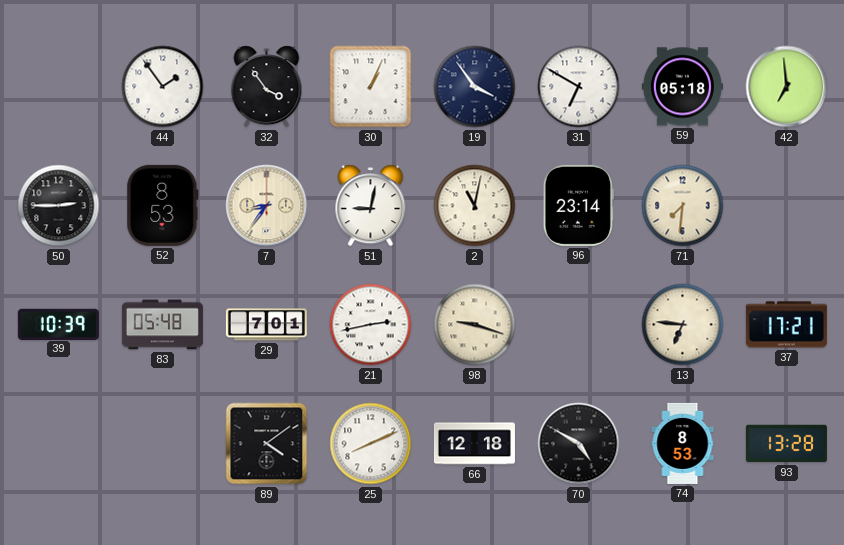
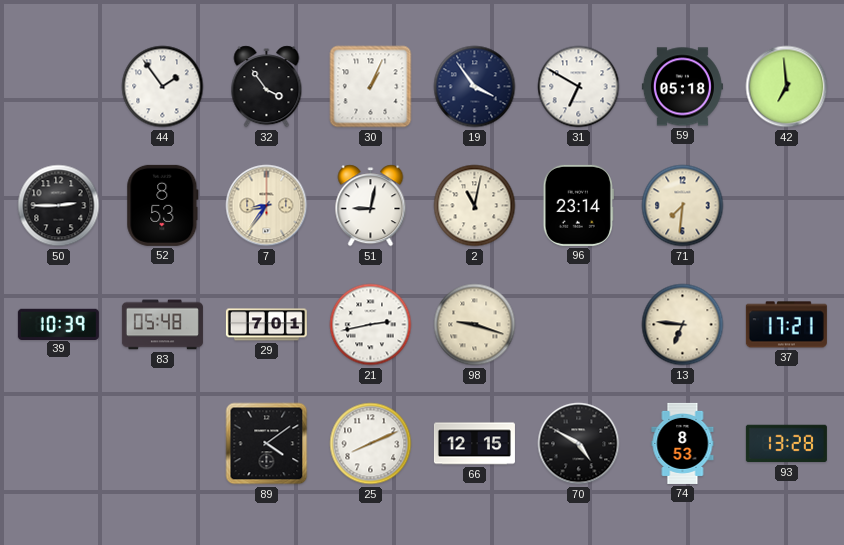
66: 12:18 -> 12:15
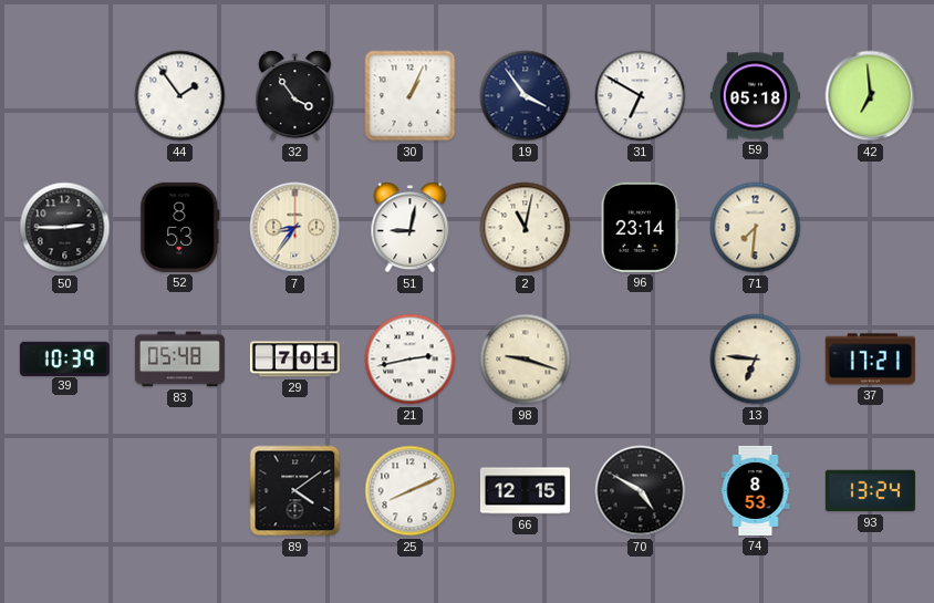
93: 13:28 -> 13:24
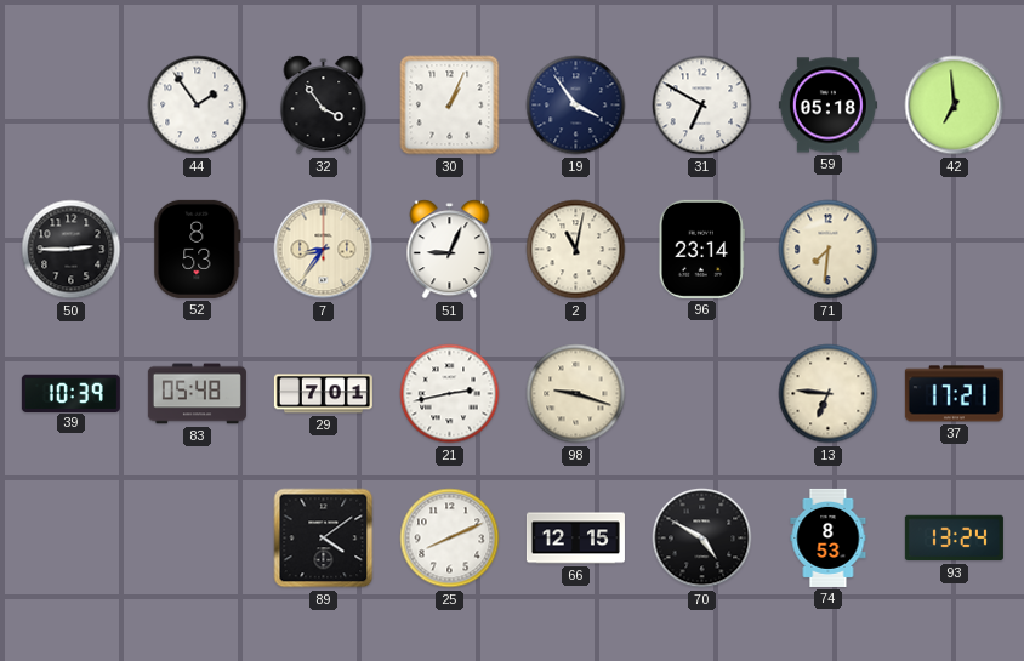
51: 9:02 -> 9:04
